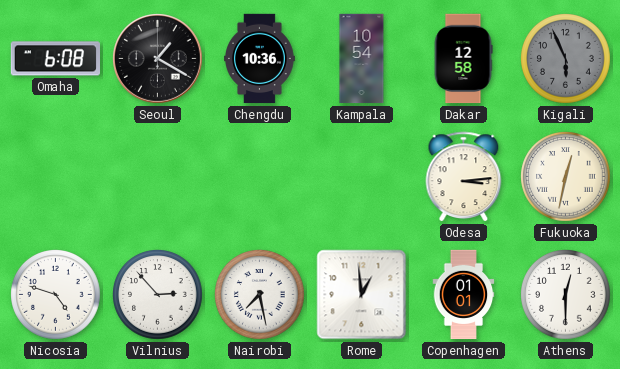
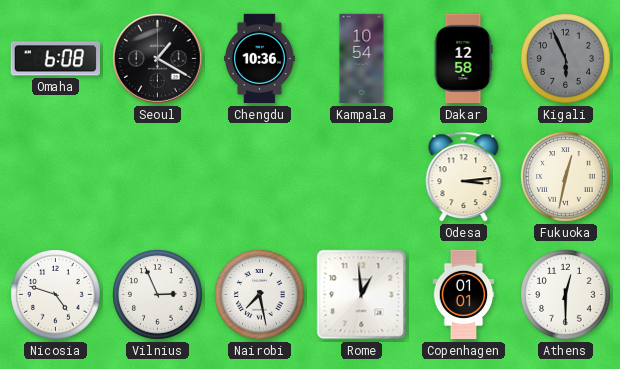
Vilnius: 2:53 -> 2:56
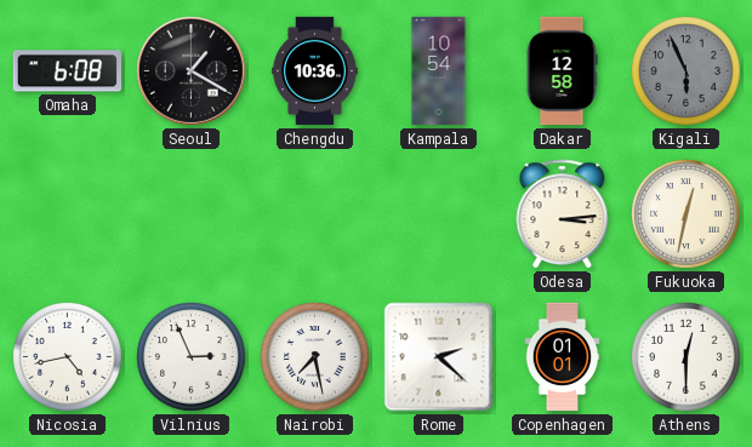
Nicosia: 4:48 -> 4:43
Rome: 12:59 -> 2:22
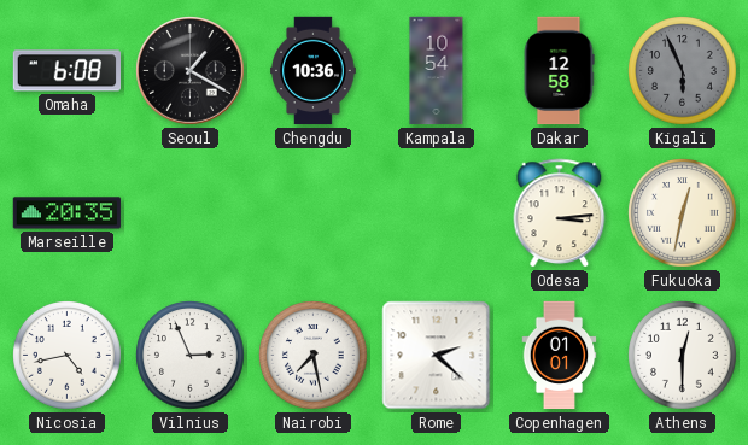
Marseille: none -> 20:35
